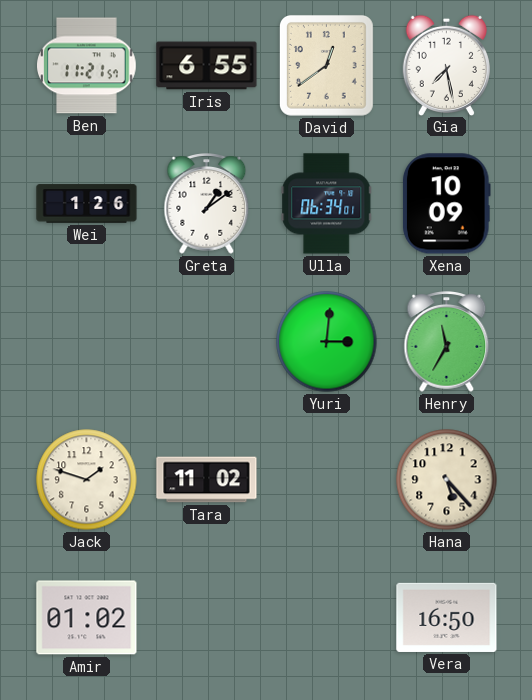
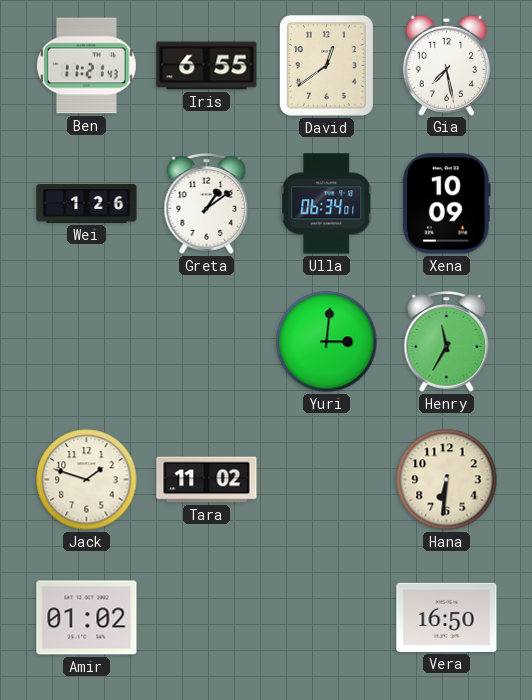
Ben: 11:21:57 -> 11:21:43
Hana: 5:23 -> 6:31
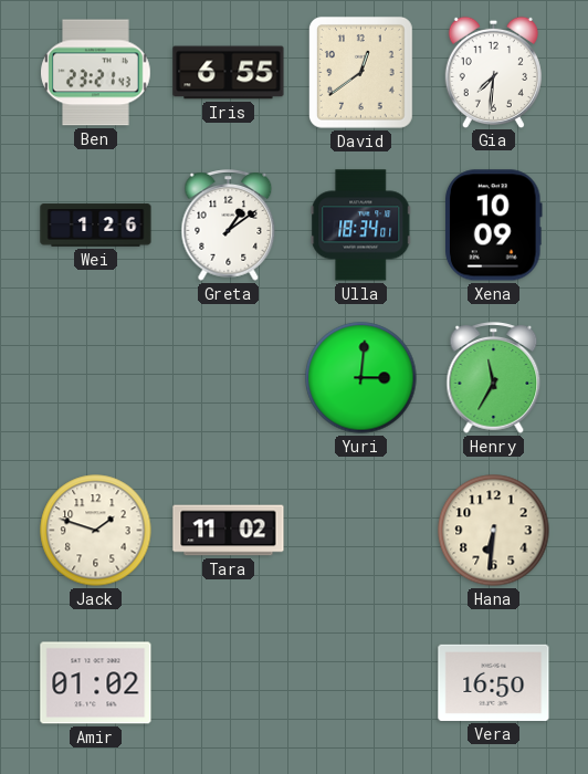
Ben: 11:21 -> 23:21
Gia: 7:28 -> 7:31
Ulla: 06:34 -> 18:34
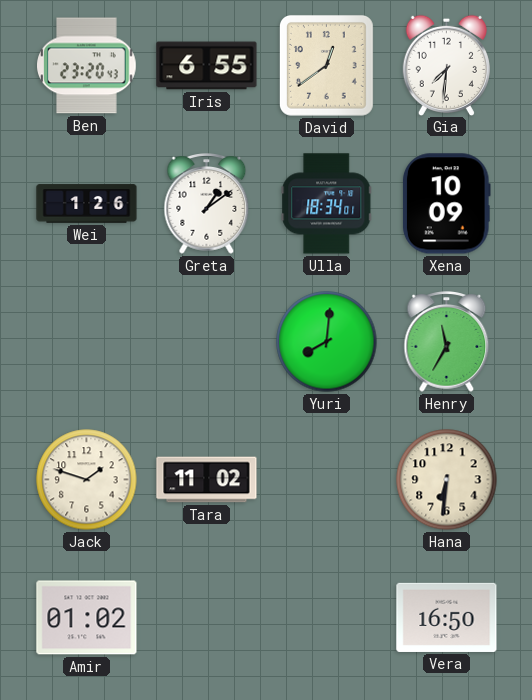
Ben: 23:21 -> 23:20
Yuri: 3:01 -> 8:01
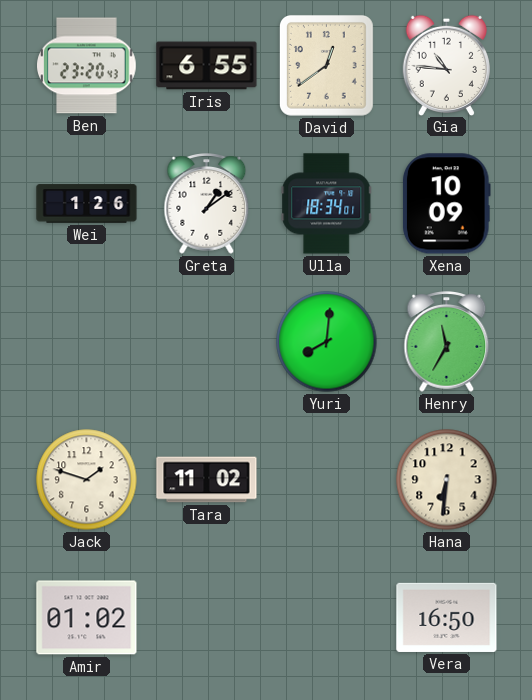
Gia: 7:31 -> 10:46
